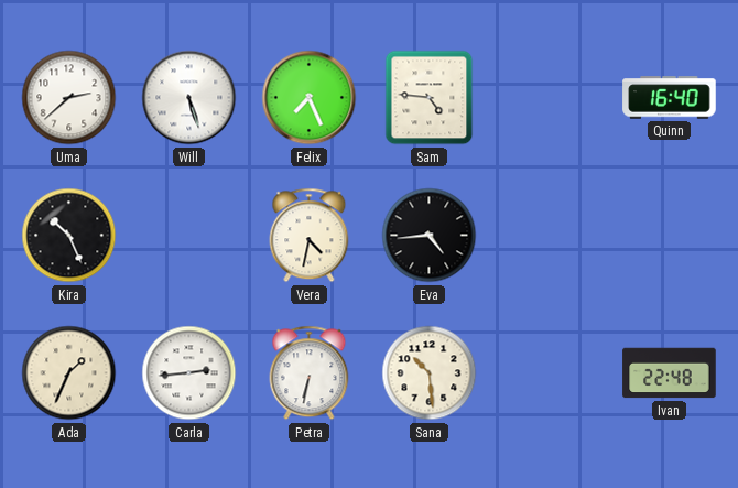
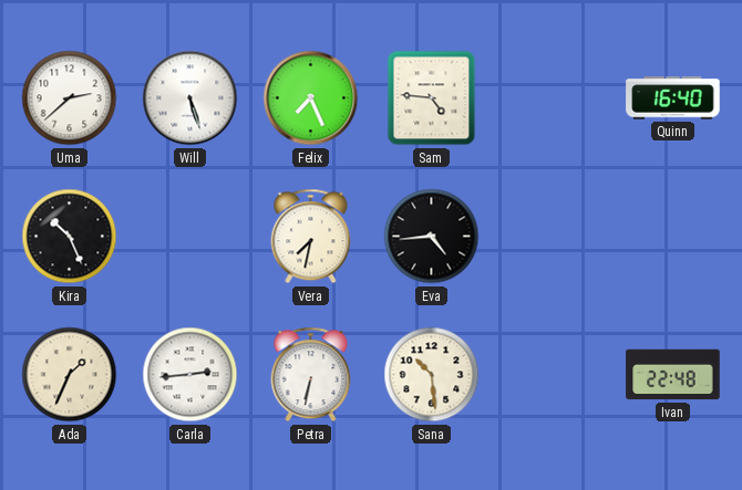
Vera: 4:32 -> 7:32
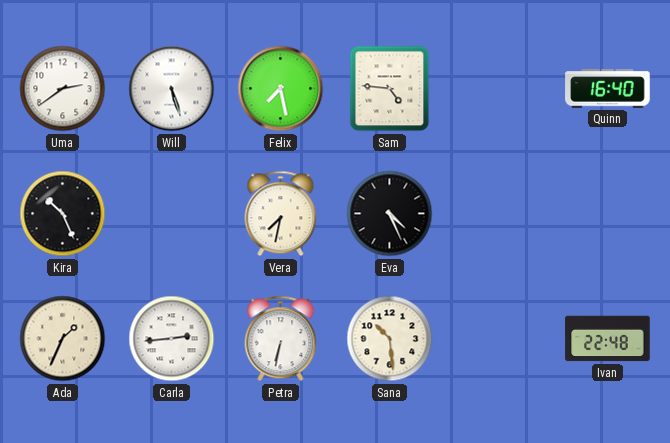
Uma: 2:38 -> 2:39
Felix: 7:26 -> 7:28
Eva: 4:44 -> 4:26
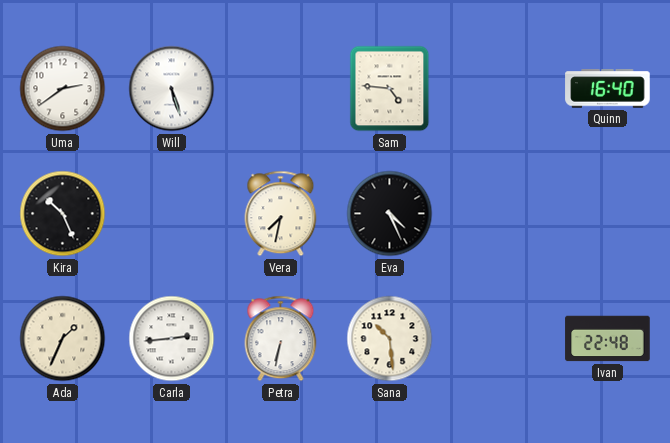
Felix: 7:28 -> none
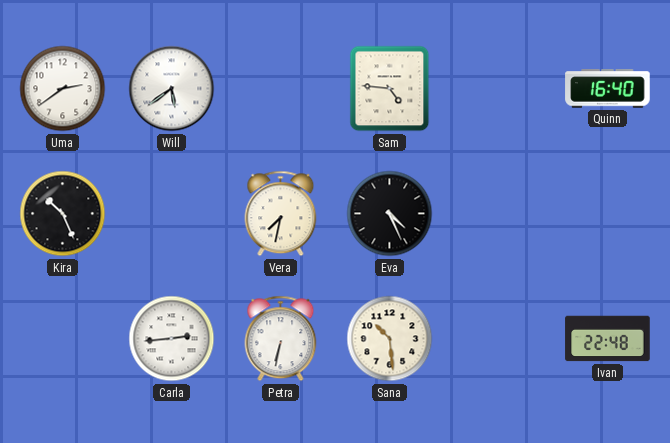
Will: 5:27 -> 5:39
Ada: 1:34 -> none
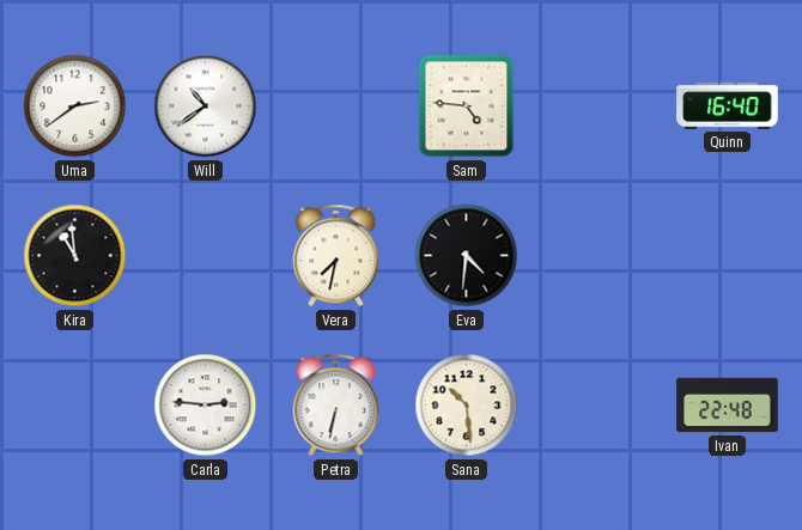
Will: 5:39 -> 10:39
Kira: 10:26 -> 10:59
Eva: 4:26 -> 4:31
Carla: 2:44 -> 2:46
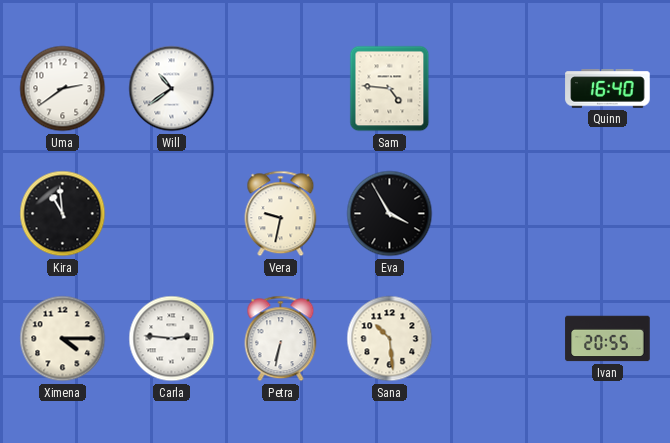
Vera: 7:32 -> 9:32
Eva: 4:31 -> 3:55
Ximena: none -> 4:15
Ivan: 22:48 -> 20:55
